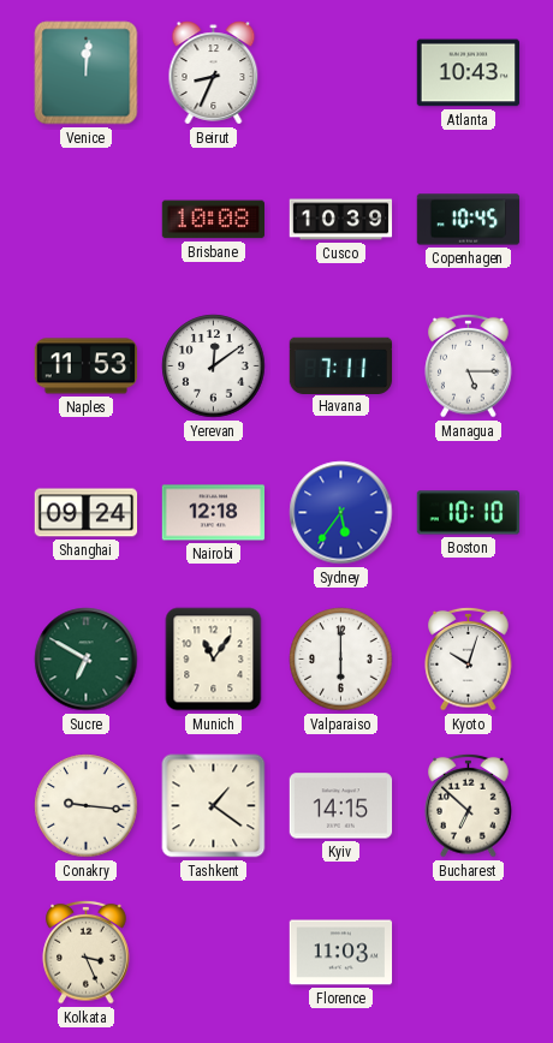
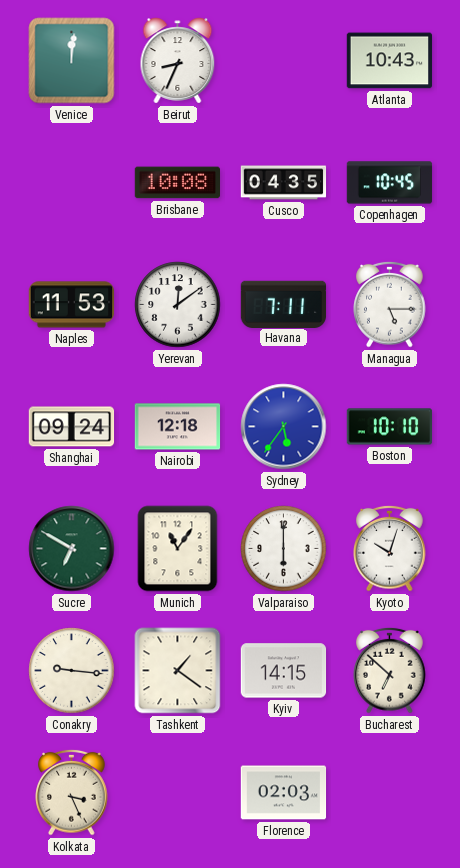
Cusco: 10:39 -> 04:35
Florence: 11:03 -> 02:03
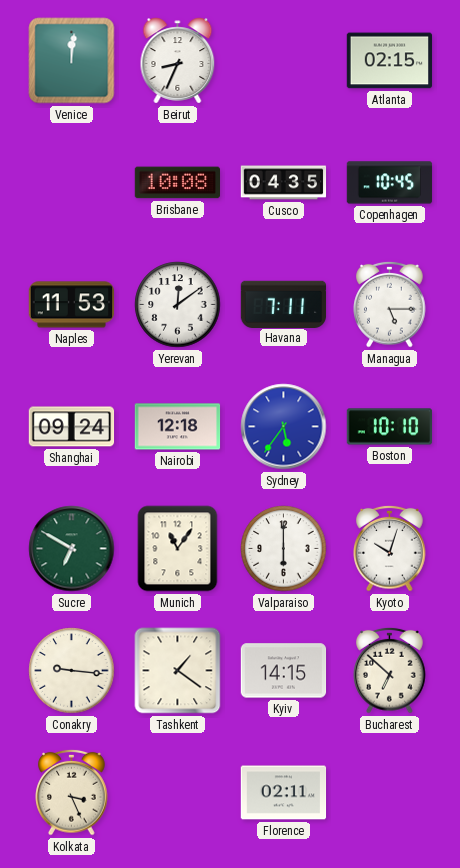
Atlanta: 10:43 -> 02:15
Florence: 02:03 -> 02:11
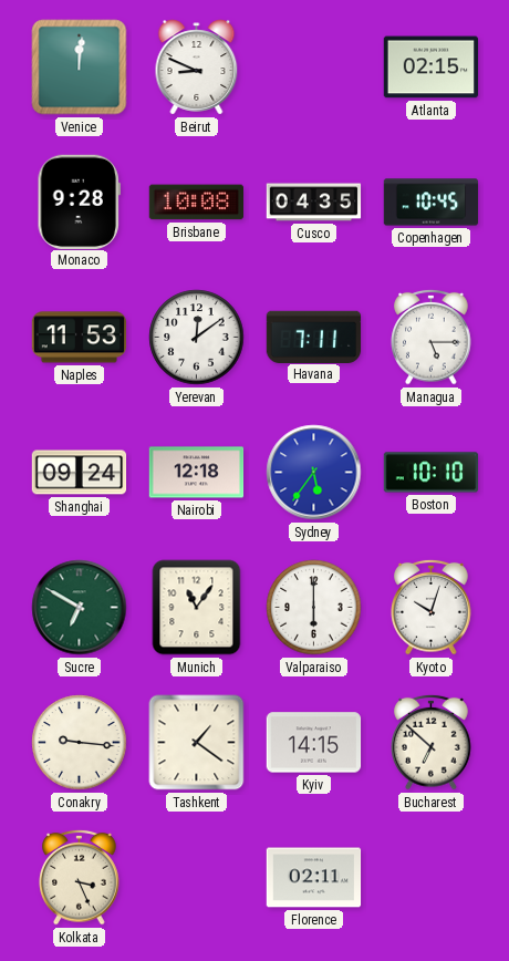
Beirut: 8:34 -> 8:49
Monaco: none -> 9:28
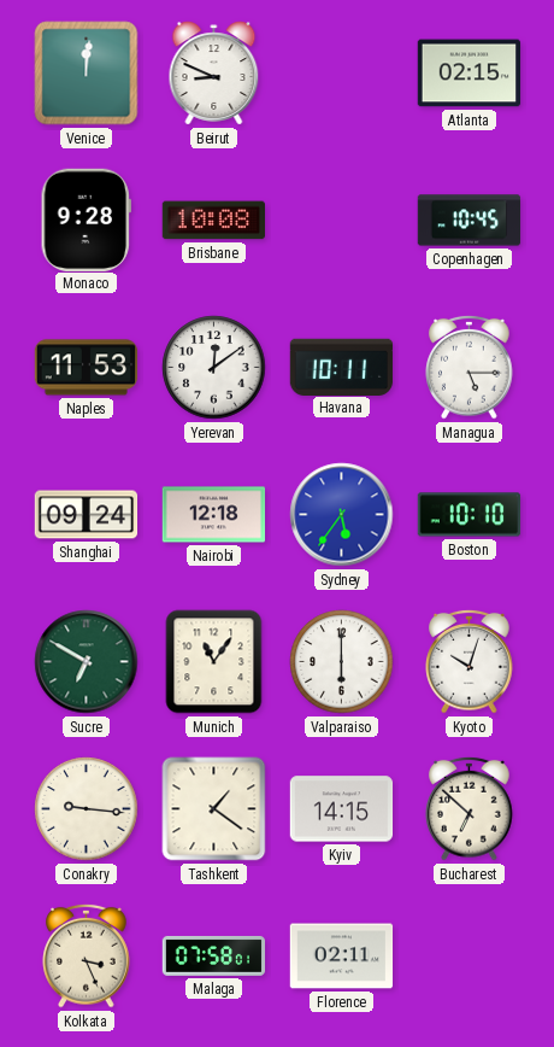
Cusco: 04:35 -> none
Havana: 7:11 -> 10:11
Malaga: none -> 07:58
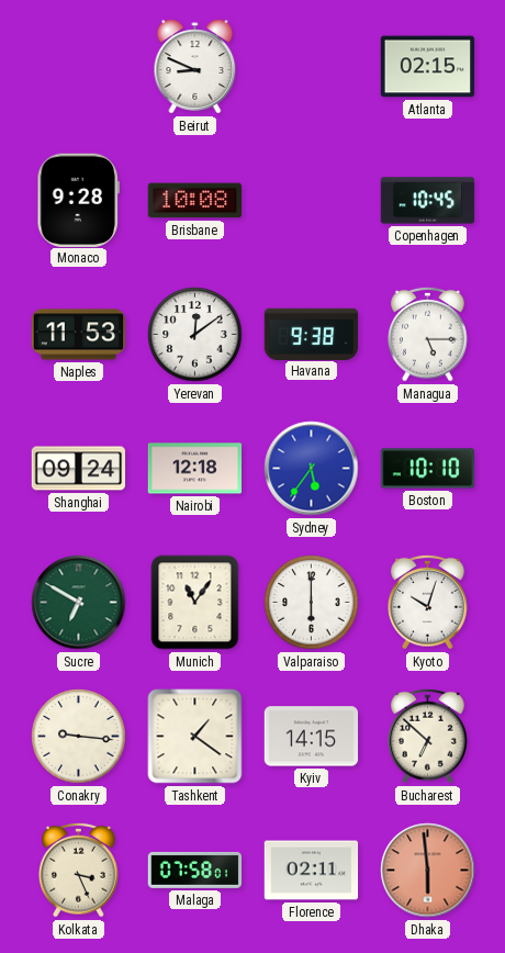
Venice: 12:01 -> none
Havana: 10:11 -> 9:38
Dhaka: none -> 5:59
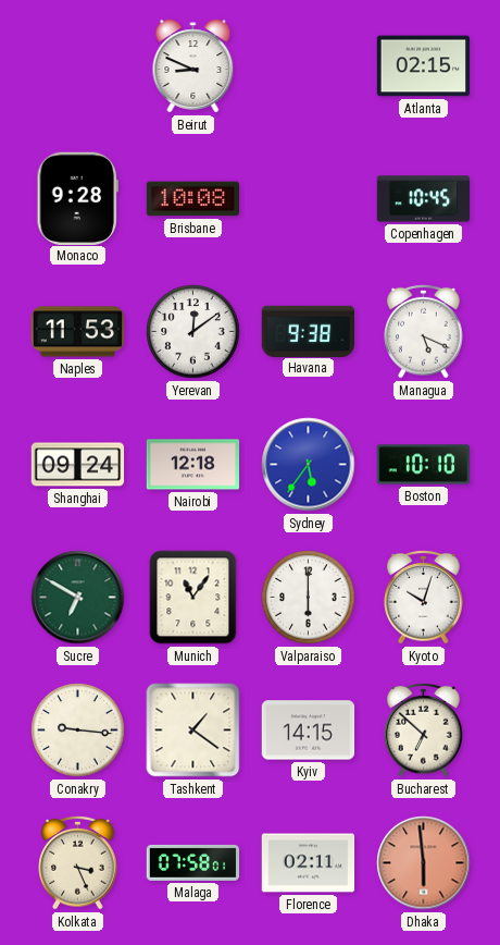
Managua: 5:15 -> 5:19
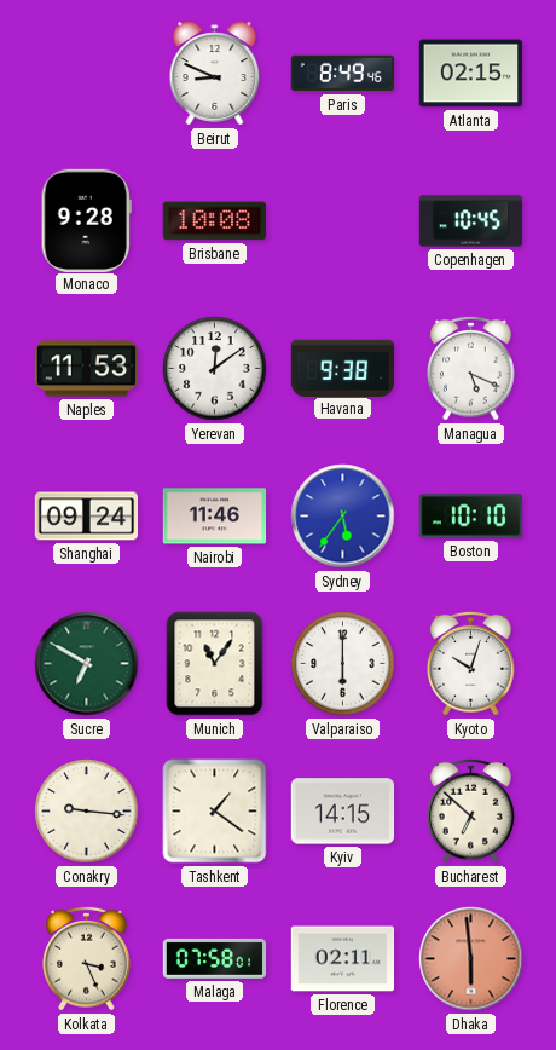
Paris: none -> 8:49
Nairobi: 12:18 -> 11:46
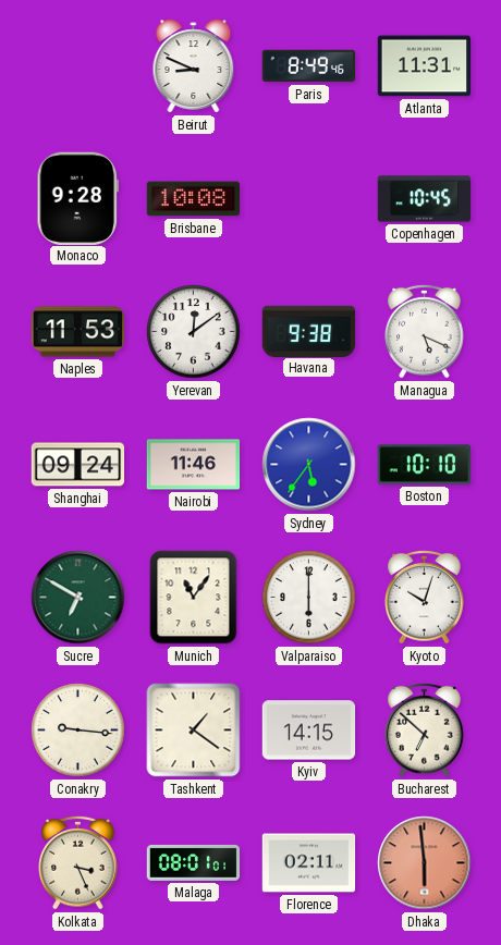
Atlanta: 02:15 -> 11:31
Malaga: 07:58 -> 08:01
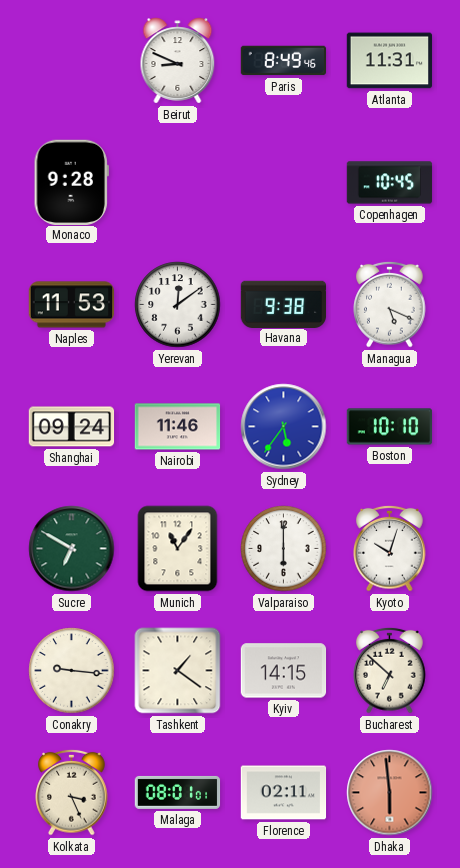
Brisbane: 10:08 -> none
